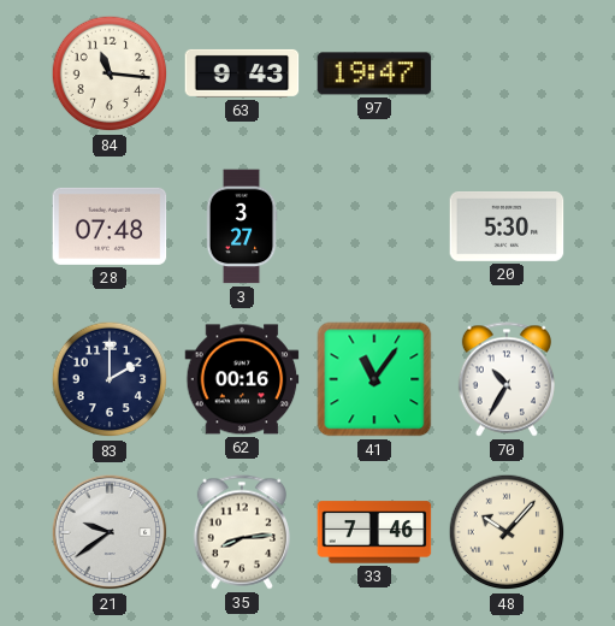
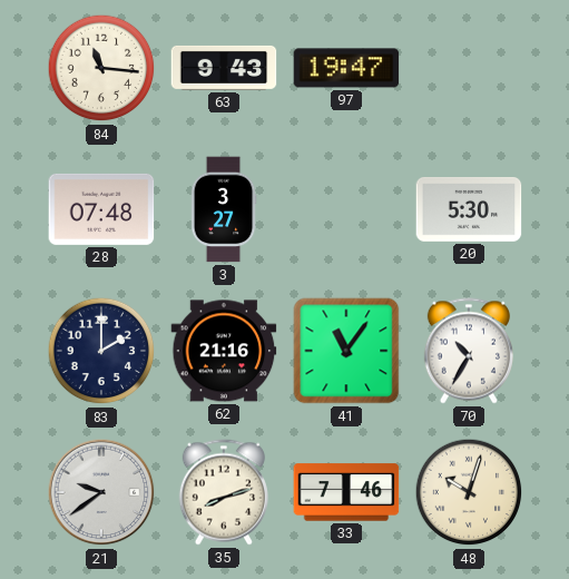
62: 00:16 -> 21:16
35: 8:14 -> 8:12
48: 10:07 -> 10:03
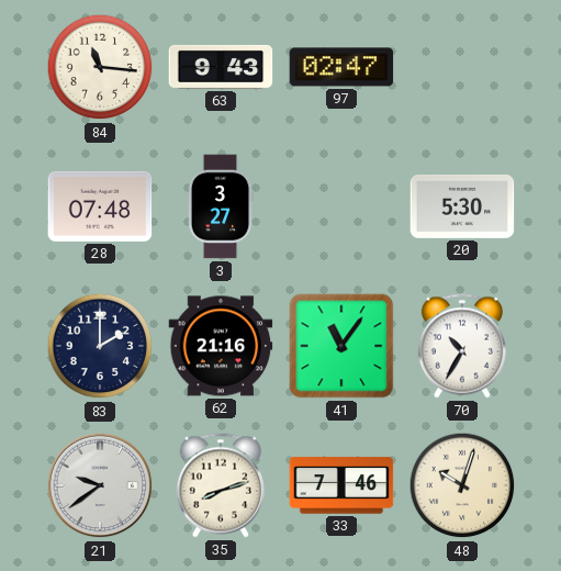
97: 19:47 -> 02:47
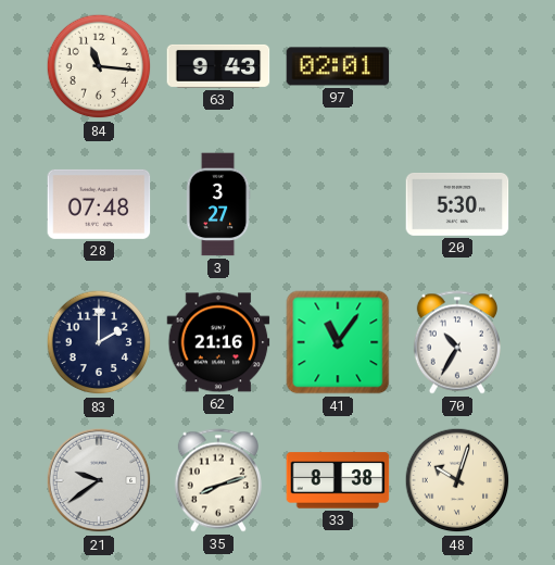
97: 02:47 -> 02:01
33: 7:46 -> 8:38
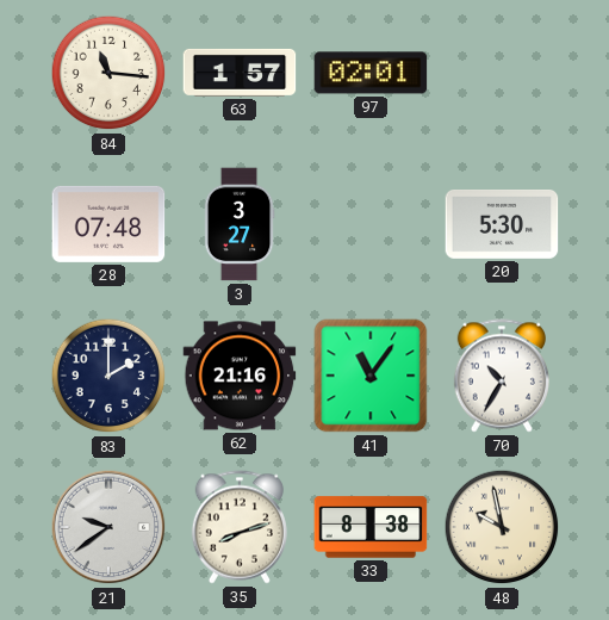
63: 9:43 -> 1:57
48: 10:03 -> 9:58
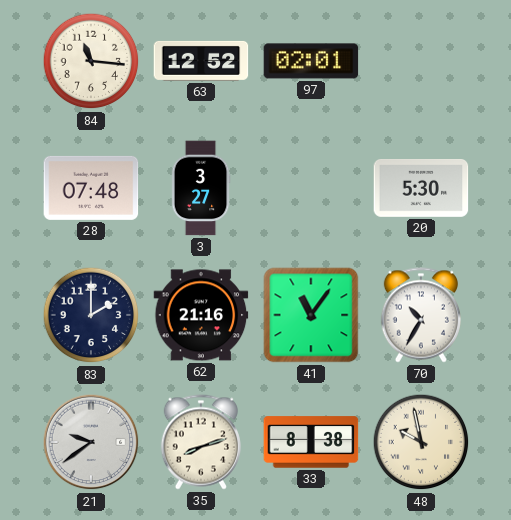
63: 1:57 -> 12:52
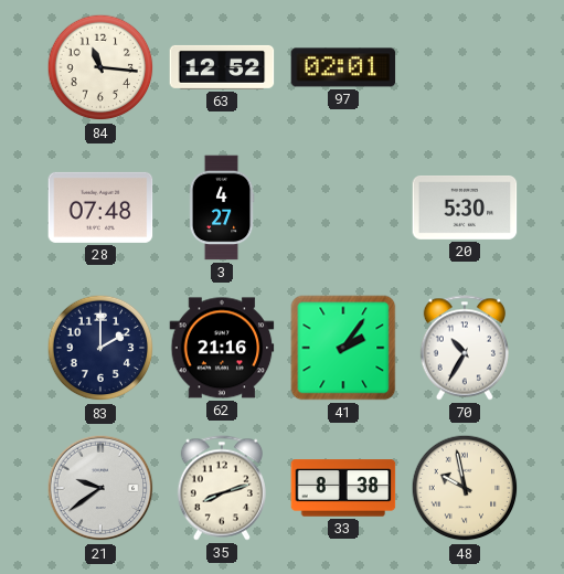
3: 3:27 -> 4:27
41: 11:06 -> 2:06
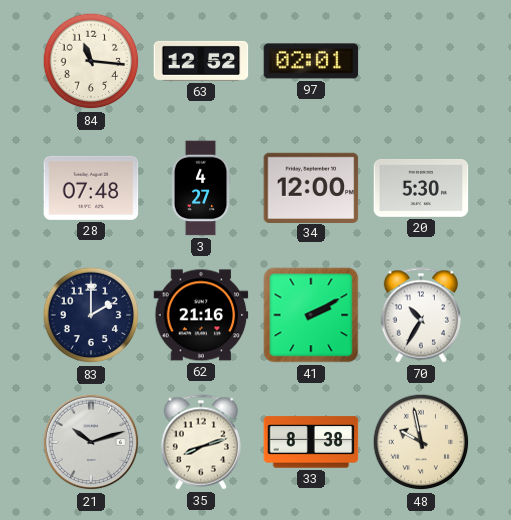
34: none -> 12:00
41: 2:06 -> 2:10
21: 9:39 -> 10:12
